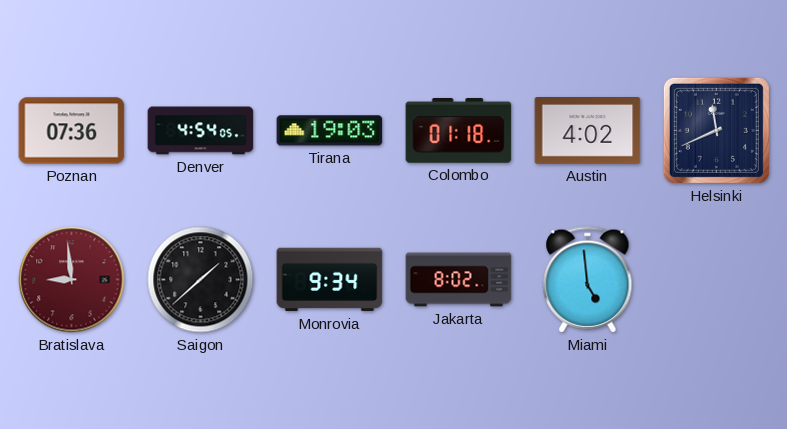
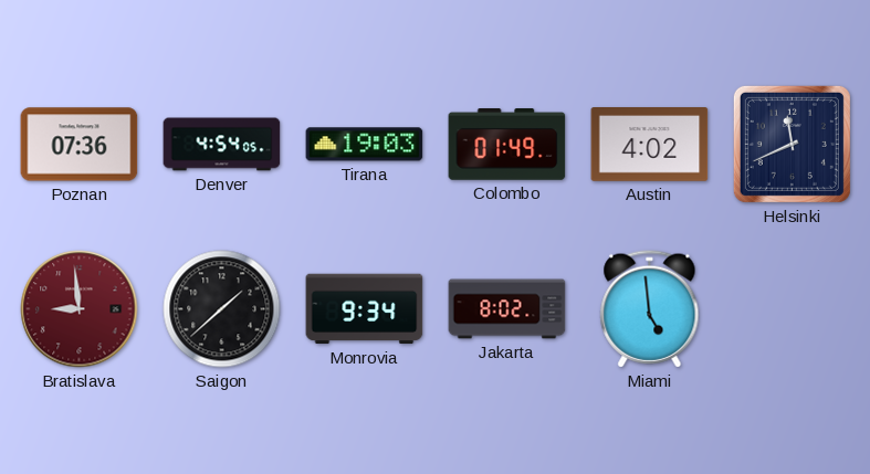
Colombo: 01:18 -> 01:49
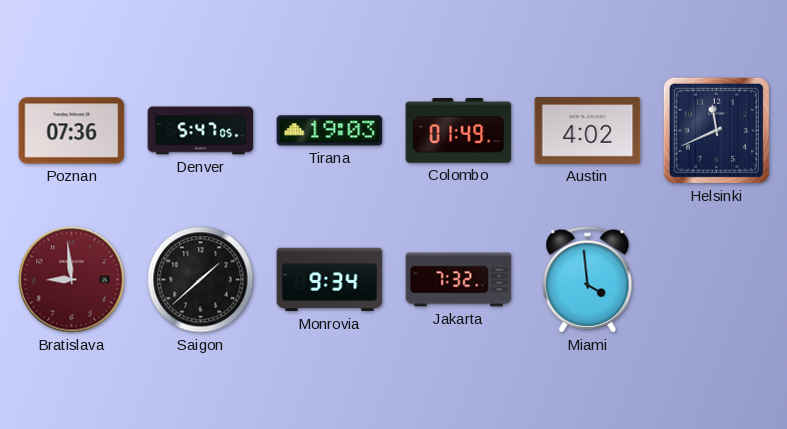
Denver: 4:54 -> 5:47
Jakarta: 8:02 -> 7:32
Miami: 4:59 -> 3:59
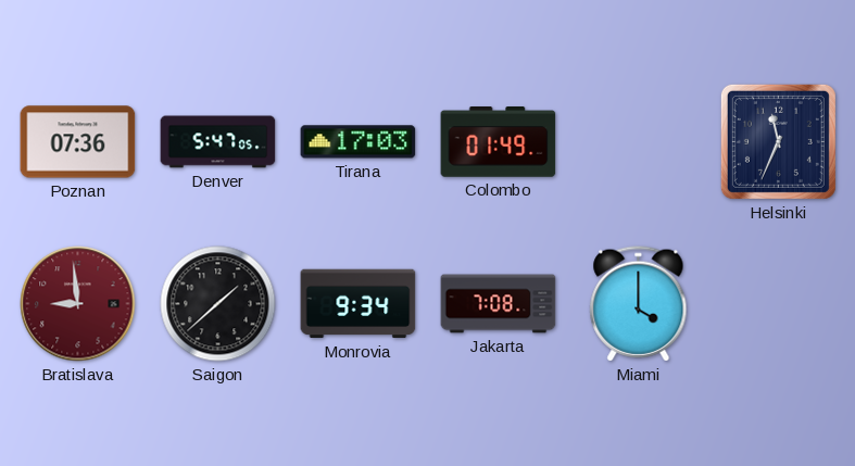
Tirana: 19:03 -> 17:03
Austin: 4:02 -> none
Helsinki: 11:41 -> 11:34
Jakarta: 7:32 -> 7:08
Miami: 3:59 -> 4:00
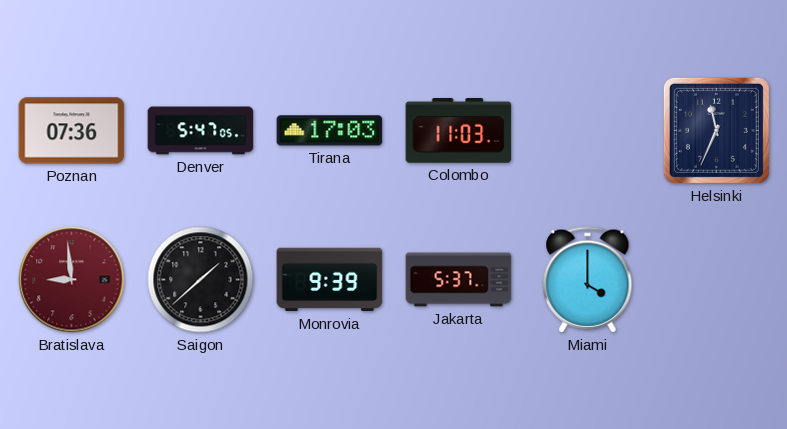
Colombo: 01:49 -> 11:03
Monrovia: 9:34 -> 9:39
Jakarta: 7:08 -> 5:37
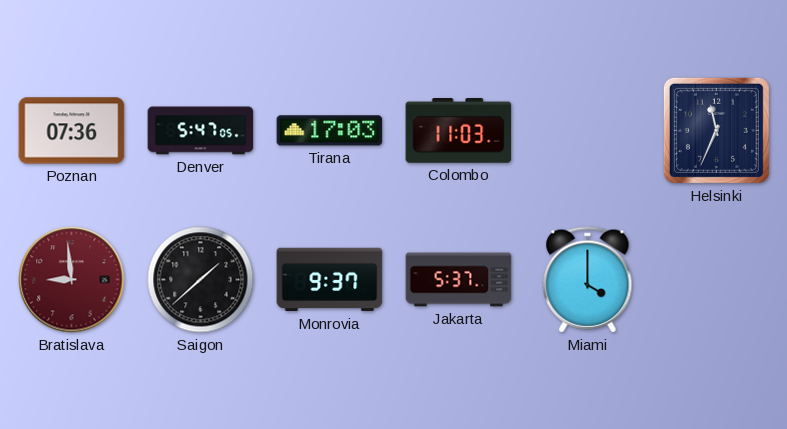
Monrovia: 9:39 -> 9:37
